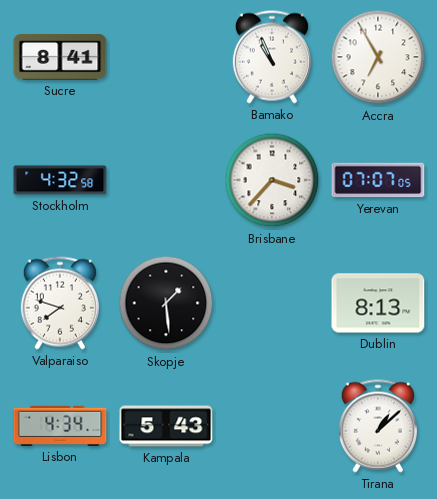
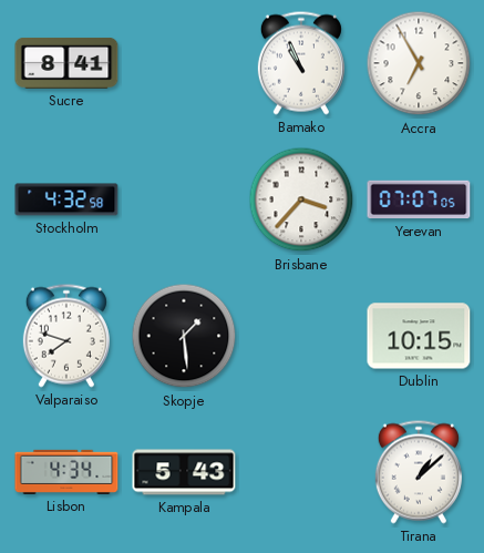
Dublin: 8:13 -> 10:15
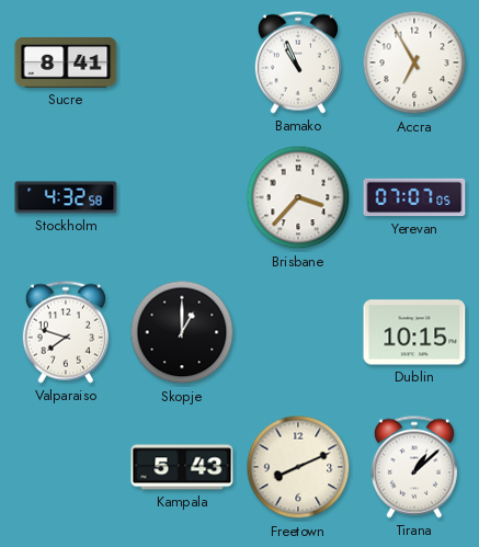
Skopje: 1:29 -> 1:00
Lisbon: 4:34 -> none
Freetown: none -> 8:11
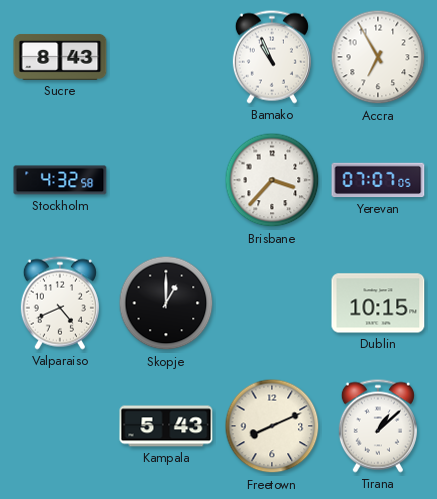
Sucre: 8:41 -> 8:43
Valparaiso: 7:48 -> 4:41
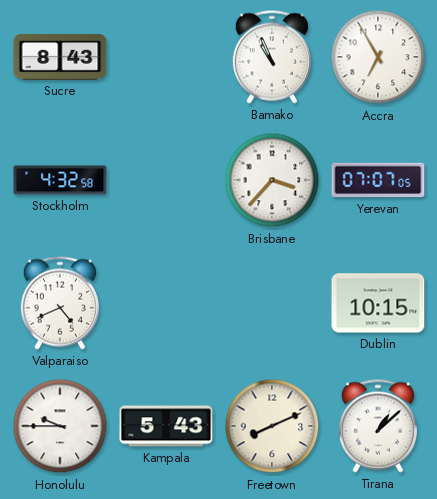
Skopje: 1:00 -> none
Honolulu: none -> 9:45
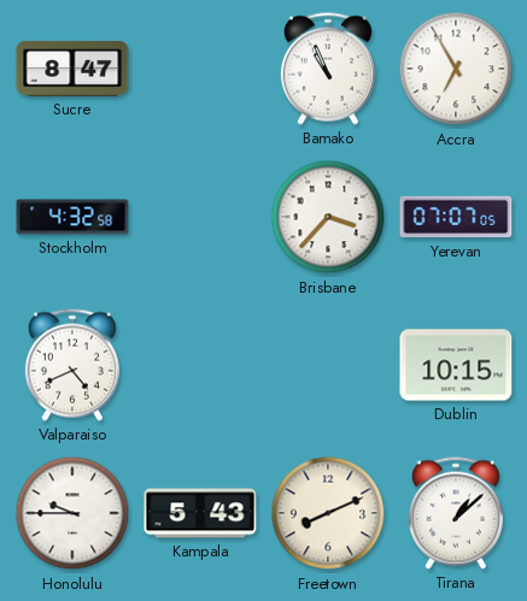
Sucre: 8:43 -> 8:47
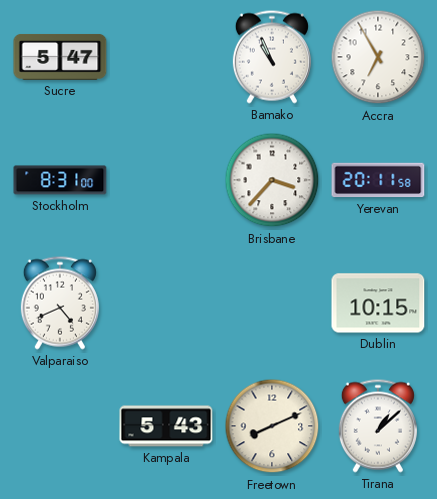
Sucre: 8:47 -> 5:47
Stockholm: 4:32 -> 8:31
Yerevan: 07:07 -> 20:11
Honolulu: 9:45 -> none
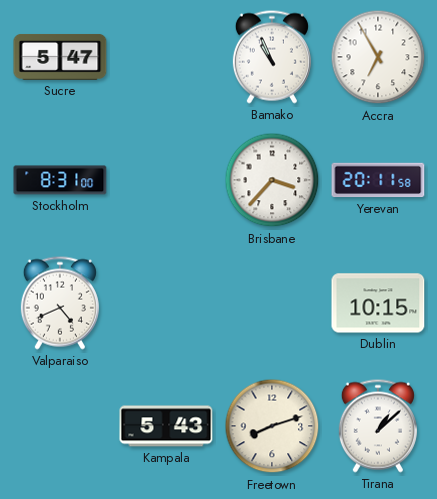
Freetown: 8:11 -> 8:12
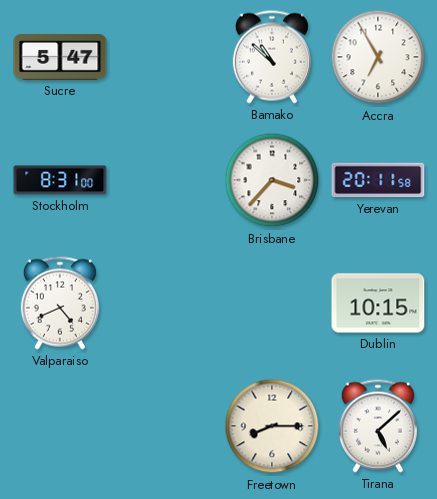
Bamako: 10:56 -> 10:52
Kampala: 5:43 -> none
Freetown: 8:12 -> 8:15
Tirana: 1:08 -> 5:08
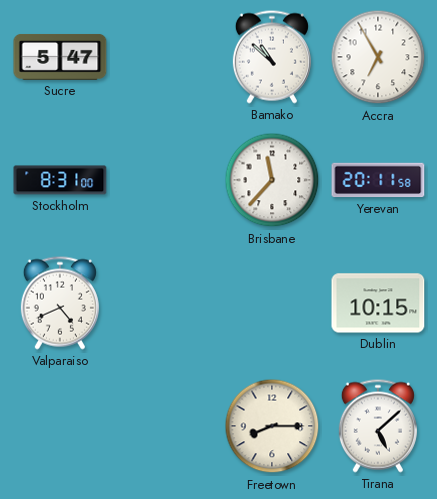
Brisbane: 3:37 -> 11:37
